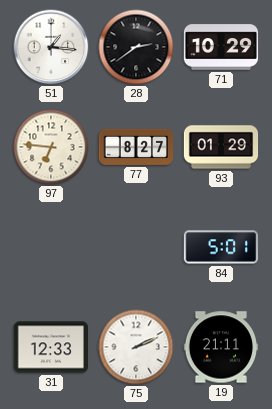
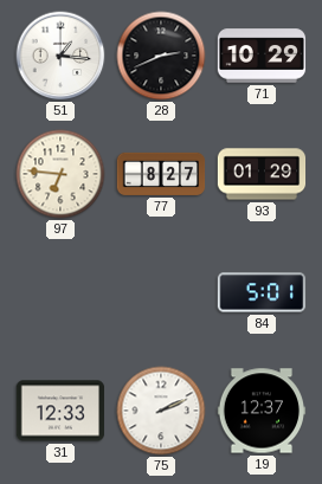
28: 2:39 -> 2:41
19: 21:11 -> 12:37
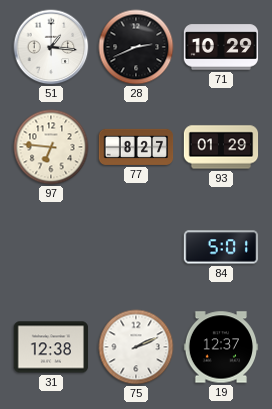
31: 12:33 -> 12:38
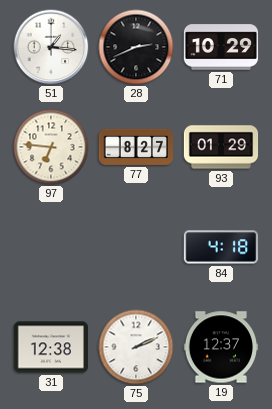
84: 5:01 -> 4:18
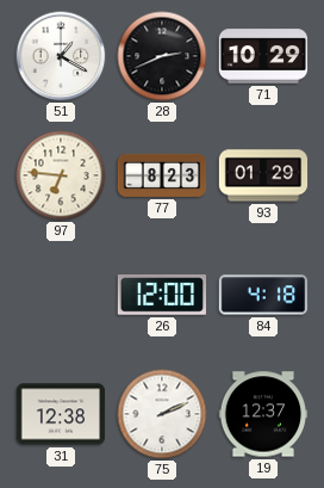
51: 1:16 -> 1:20
77: 8:27 -> 8:23
26: none -> 12:00
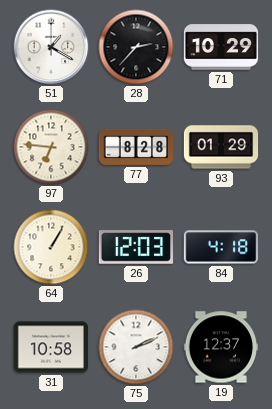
28: 2:41 -> 2:37
77: 8:23 -> 8:28
64: none -> 1:05
26: 12:00 -> 12:03
31: 12:38 -> 10:58
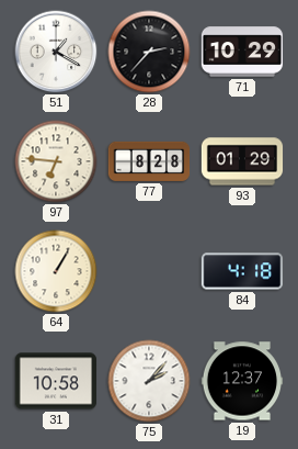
26: 12:03 -> none
75: 2:11 -> 2:07
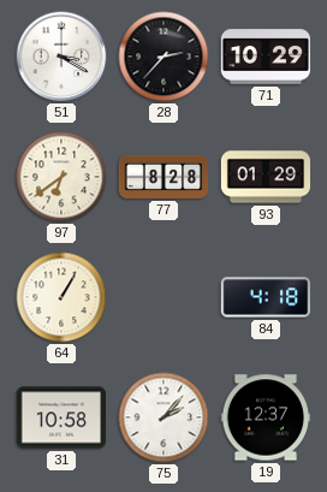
51: 1:20 -> 3:20
97: 6:46 -> 6:39
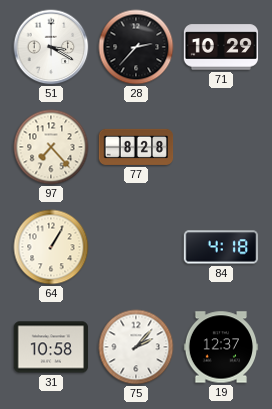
97: 6:39 -> 7:23
93: 01:29 -> none
